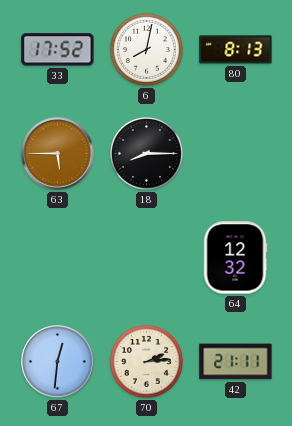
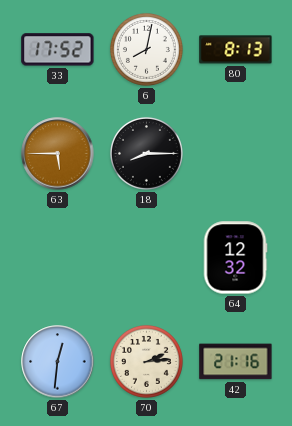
42: 21:11 -> 21:16
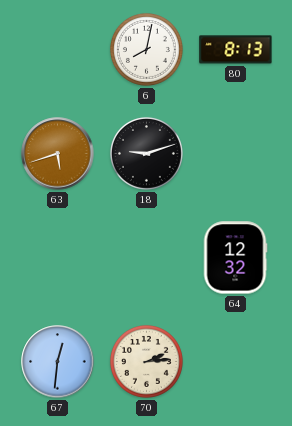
33: 17:52 -> none
63: 5:45 -> 5:42
18: 8:15 -> 9:12
42: 21:16 -> none
